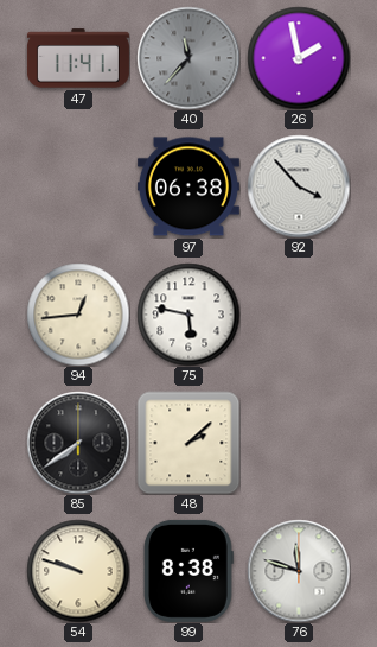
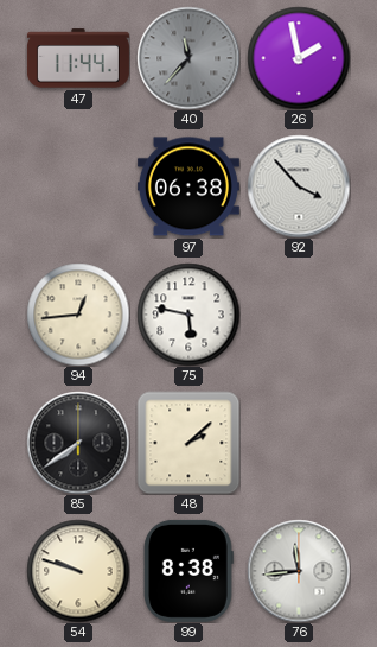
47: 11:41 -> 11:44
76: 11:48 -> 11:44
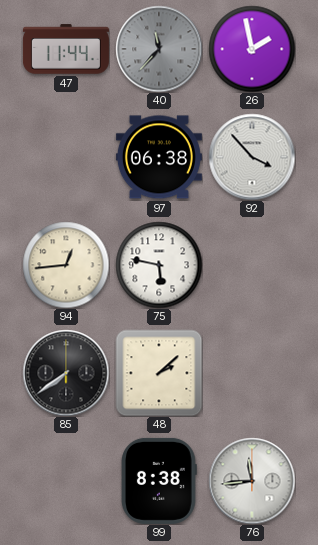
54: 9:48 -> none
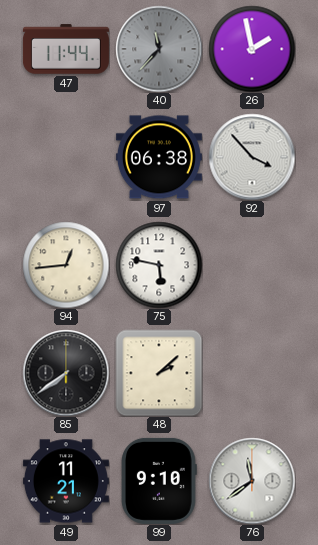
49: none -> 11:21
99: 8:38 -> 9:10
76: 11:44 -> 11:39
